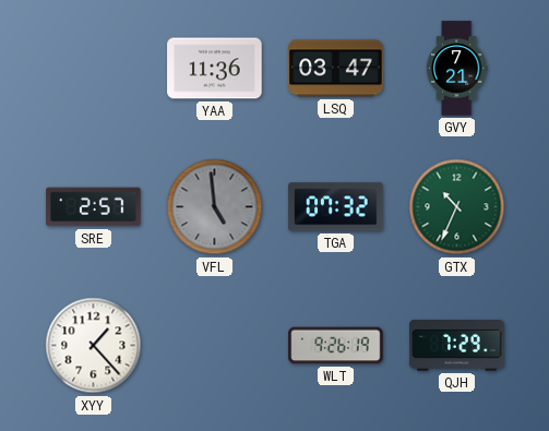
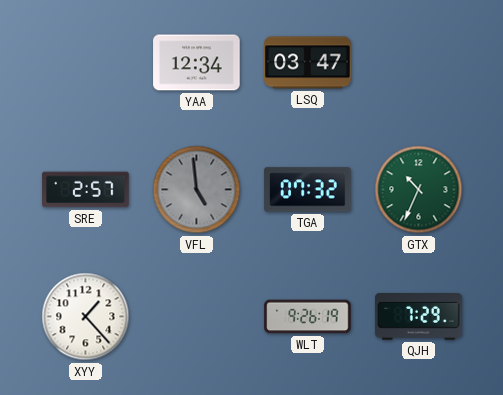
YAA: 11:36 -> 12:34
GVY: 7:21 -> none
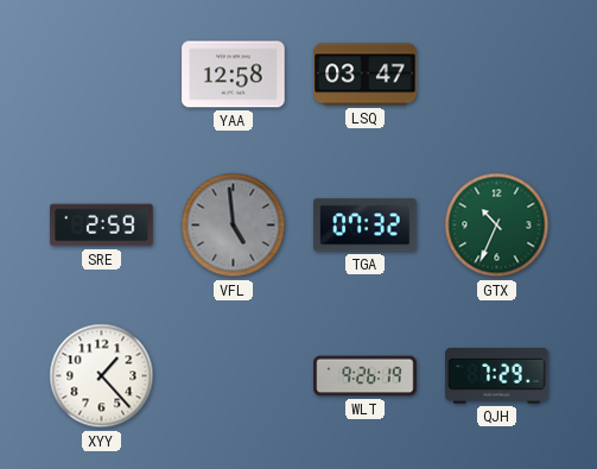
YAA: 12:34 -> 12:58
SRE: 2:57 -> 2:59
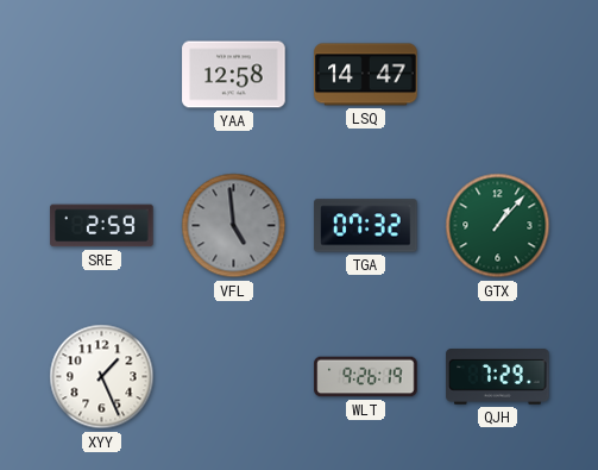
LSQ: 03:47 -> 14:47
GTX: 10:34 -> 1:07
XYY: 1:23 -> 1:26
